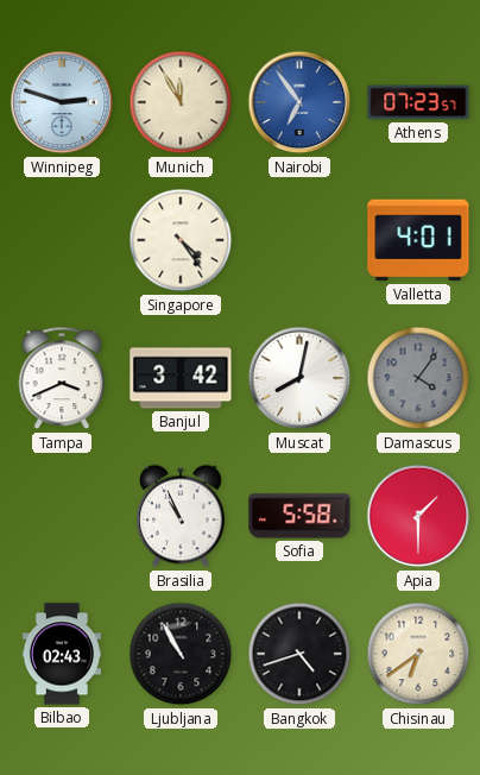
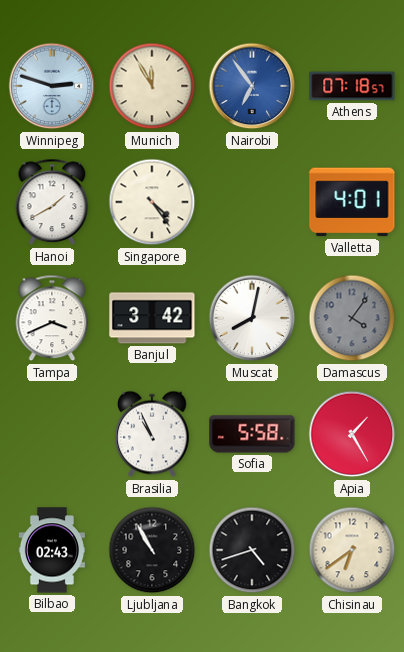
Athens: 07:23 -> 07:18
Hanoi: none -> 1:40
Apia: 1:30 -> 1:25
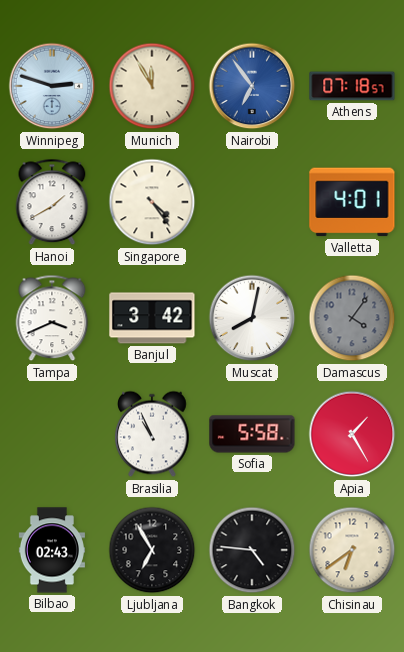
Ljubljana: 10:55 -> 6:55
Bangkok: 4:42 -> 4:46
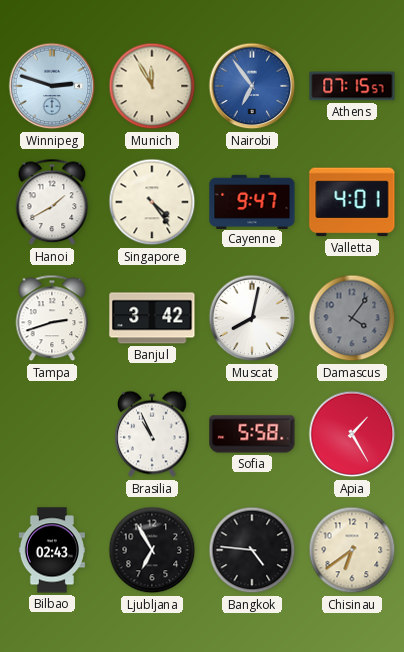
Athens: 07:18 -> 07:15
Cayenne: none -> 9:47
Tampa: 3:41 -> 2:42
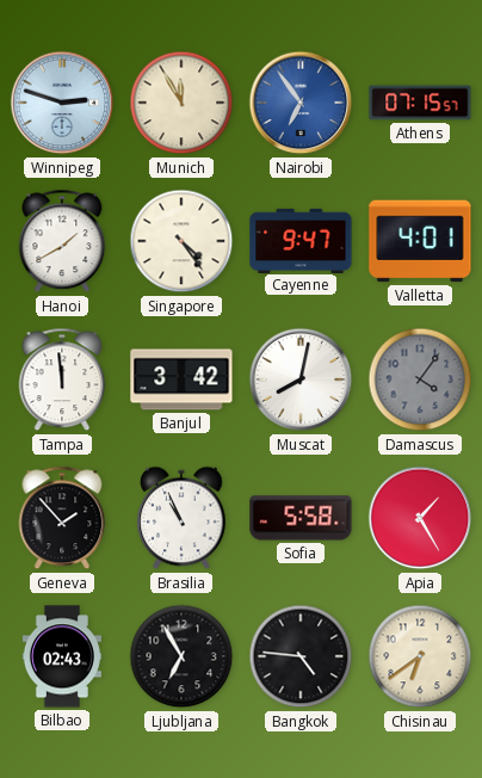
Tampa: 2:42 -> 11:59
Geneva: none -> 1:53
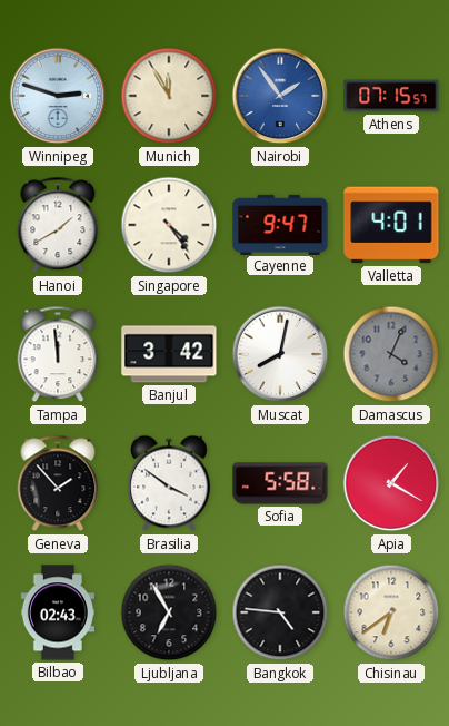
Nairobi: 6:54 -> 1:54
Damascus: 4:06 -> 4:04
Brasilia: 10:56 -> 3:51
Apia: 1:25 -> 1:20
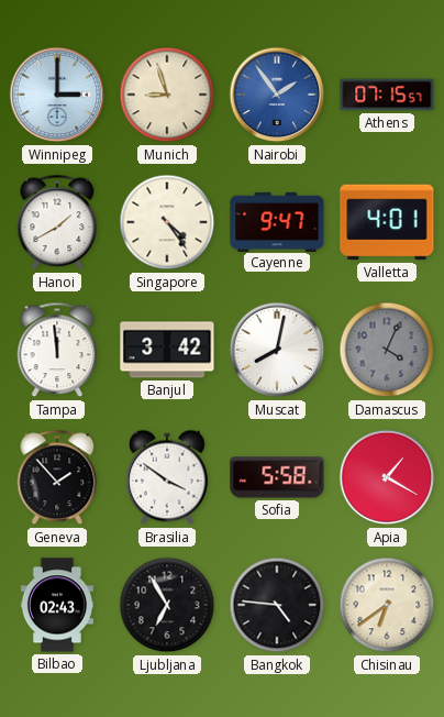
Winnipeg: 2:48 -> 3:00
Munich: 11:55 -> 8:57
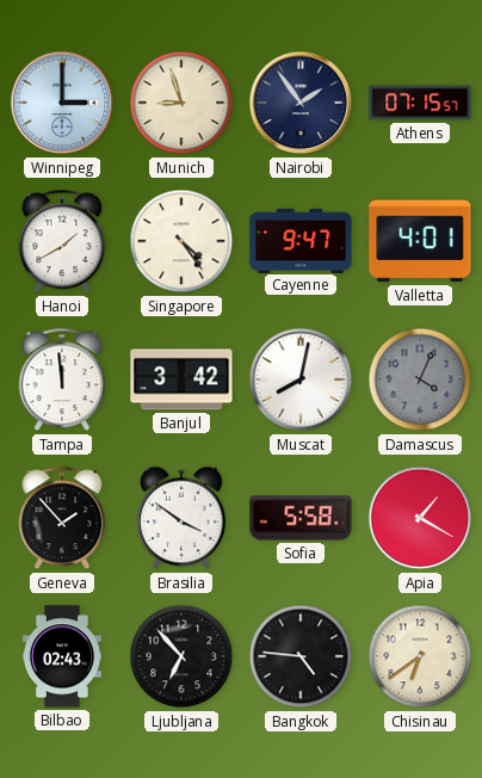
Nairobi dial: blue -> navy
Ljubljana: 6:55 -> 6:53
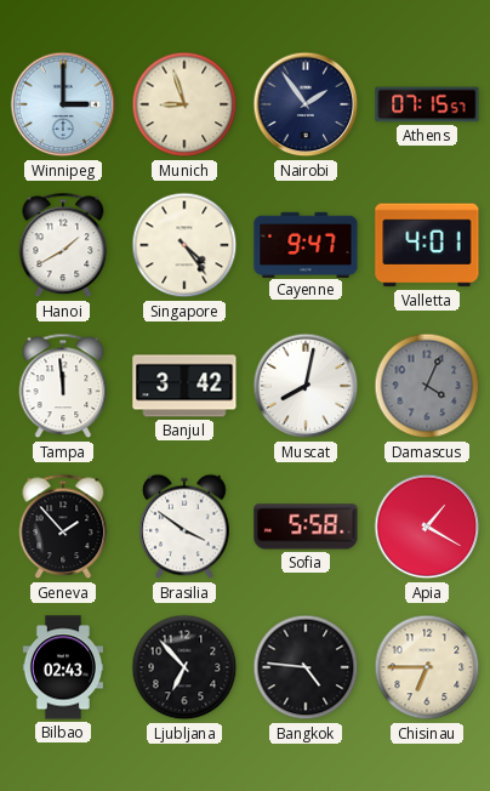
Chisinau: 6:39 -> 6:45
